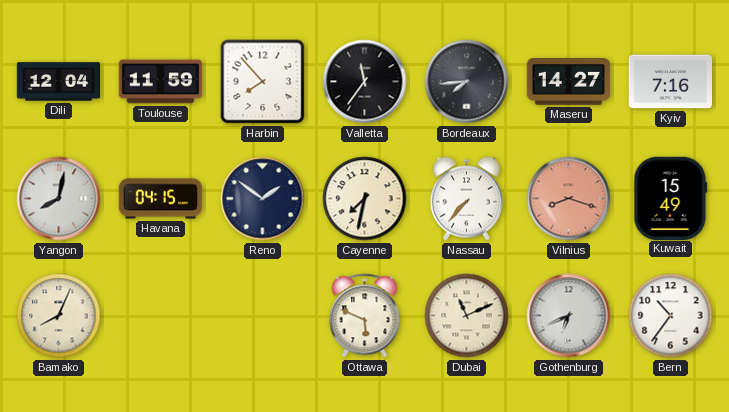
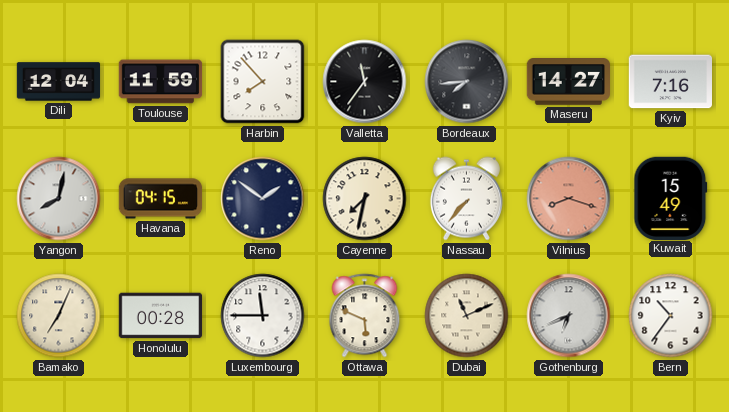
Bamako: 8:04 -> 7:04
Honolulu: none -> 00:28
Luxembourg: none -> 11:45
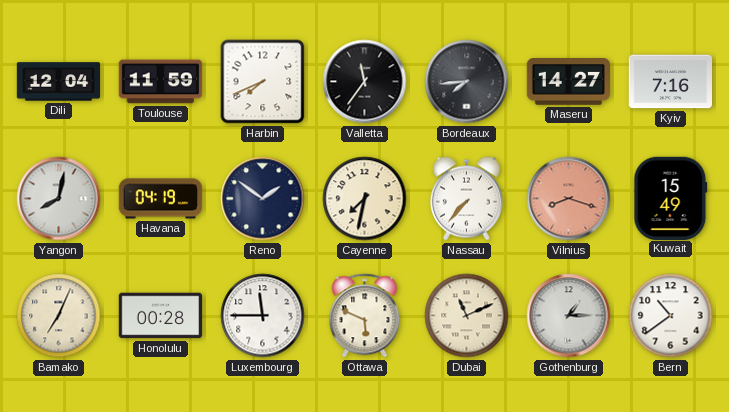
Harbin: 7:53 -> 7:41
Havana: 04:15 -> 04:19
Gothenburg: 6:41 -> 1:15
Bern: 10:36 -> 10:39
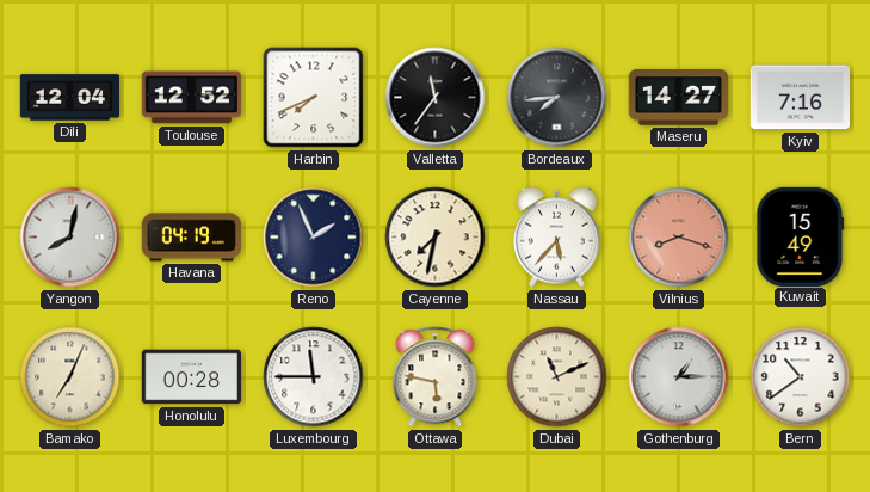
Toulouse: 11:59 -> 12:52
Reno: 1:51 -> 1:56
Nassau: 7:37 -> 5:37
Ottawa: 5:49 -> 5:47
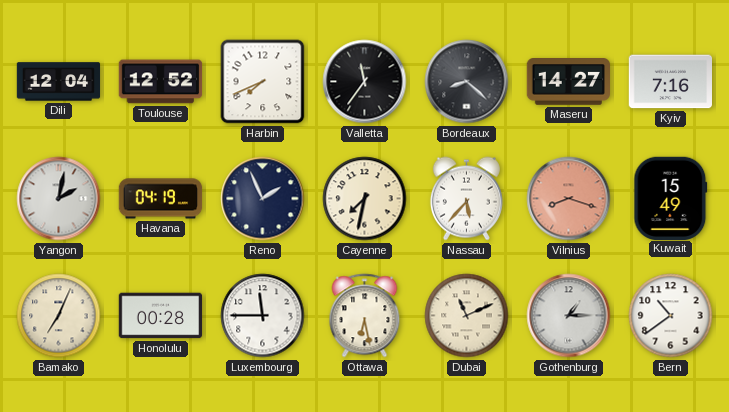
Bordeaux: 7:44 -> 8:22
Yangon: 8:02 -> 2:02
Ottawa: 5:47 -> 6:28
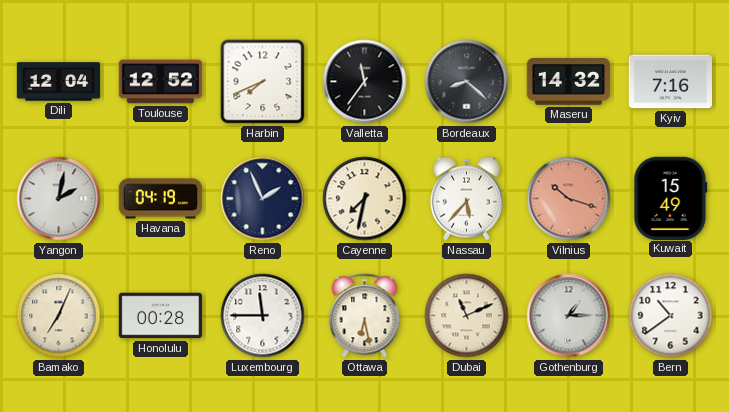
Maseru: 14:27 -> 14:32
Vilnius: 8:18 -> 10:18
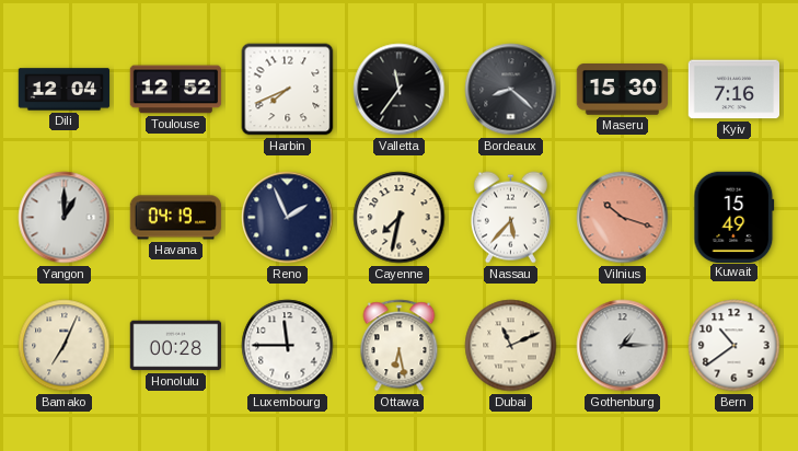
Maseru: 14:32 -> 15:30
Yangon: 2:02 -> 1:00
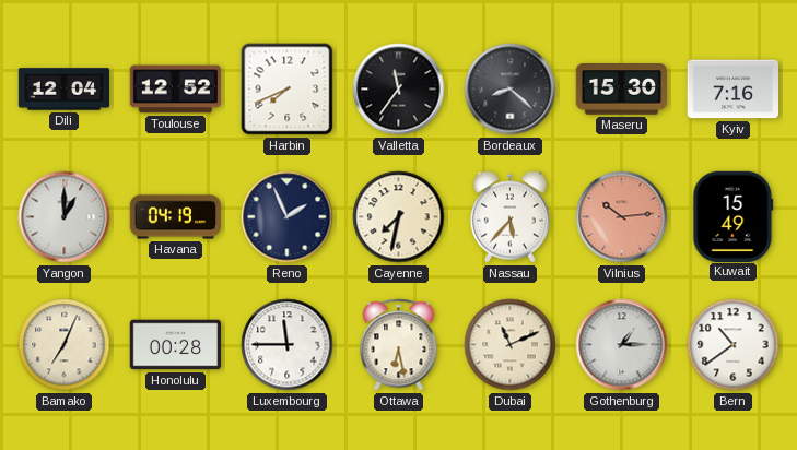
Vilnius: 10:18 -> 10:14
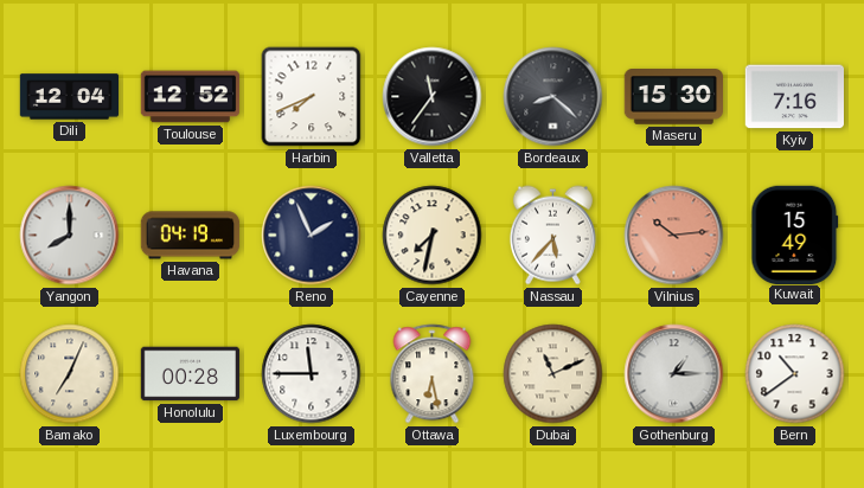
Yangon: 1:00 -> 8:00
